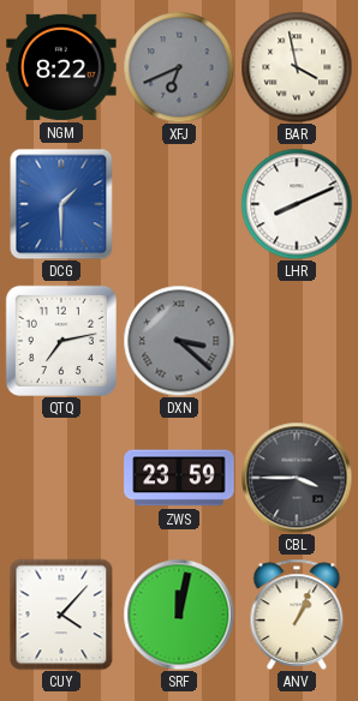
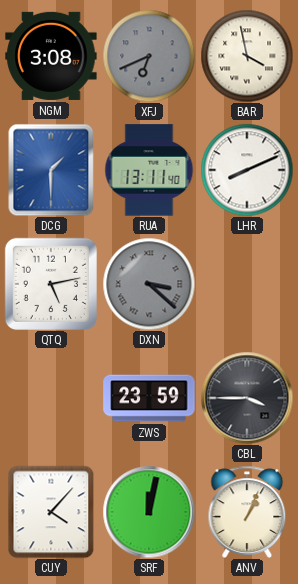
NGM: 8:22 -> 3:08
RUA: none -> 13:11
QTQ: 7:13 -> 5:13
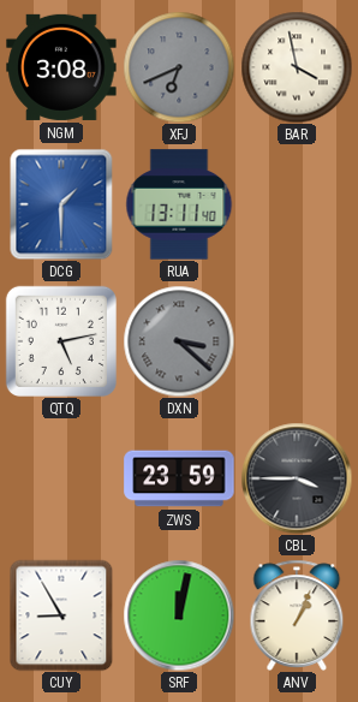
LHR: 8:11 -> none
CUY: 4:07 -> 8:55
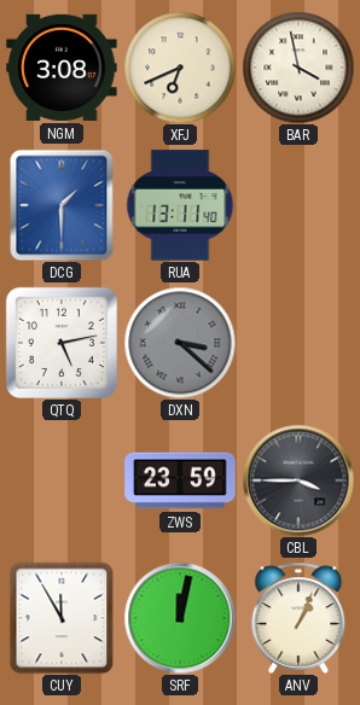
XFJ dial: grey -> cream
CUY: 8:55 -> 11:55
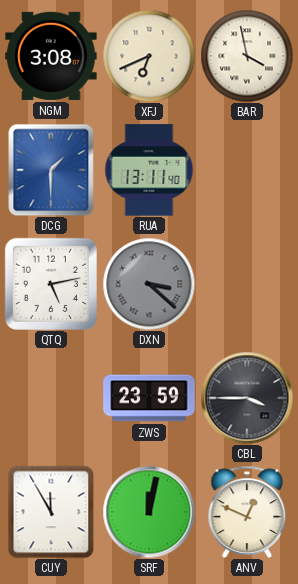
ANV: 1:04 -> 12:49
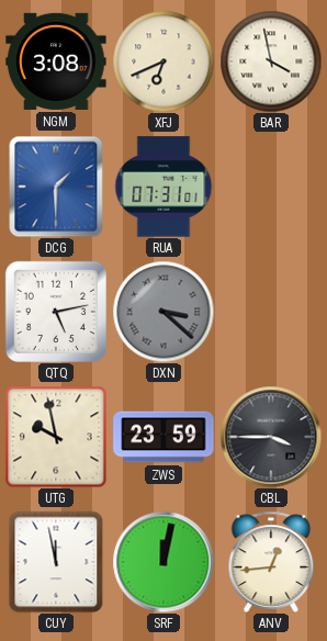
RUA: 13:11 -> 07:31
UTG: none -> 9:58
CUY: 11:55 -> 11:58
ANV: 12:49 -> 12:44
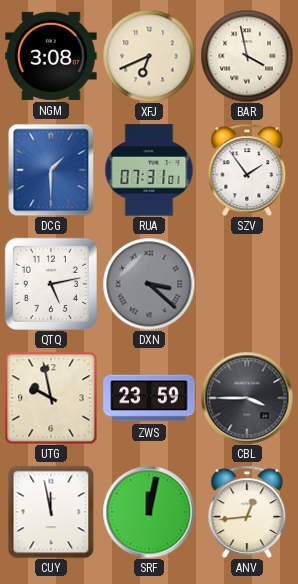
SZV: none -> 1:54
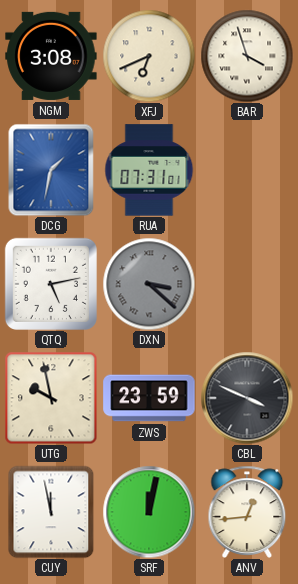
BAR: 3:58 -> 3:57
DCG: 1:30 -> 1:32
SZV: 1:54 -> none
CBL: 3:45 -> 3:49
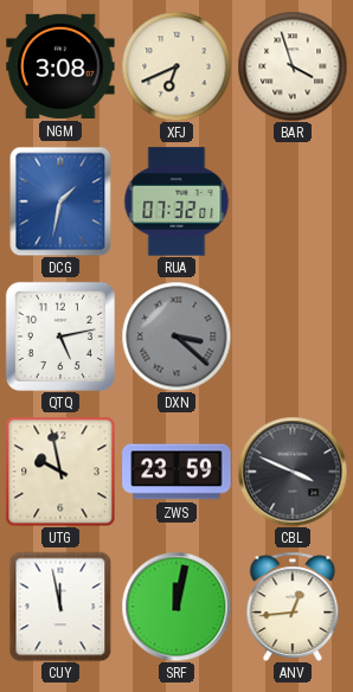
RUA: 07:31 -> 07:32
